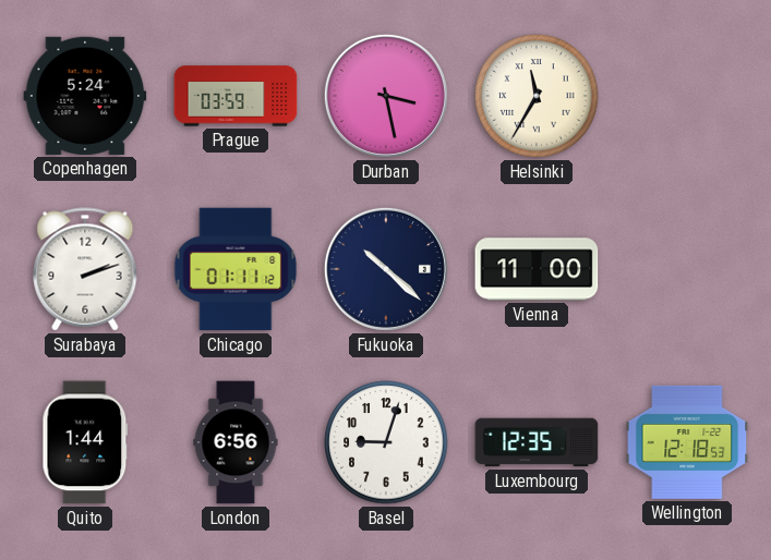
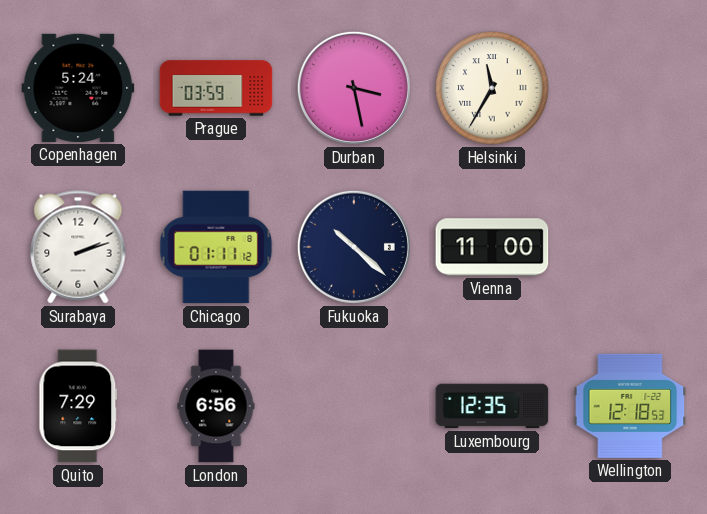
Quito: 1:44 -> 7:29
Basel: 9:03 -> none
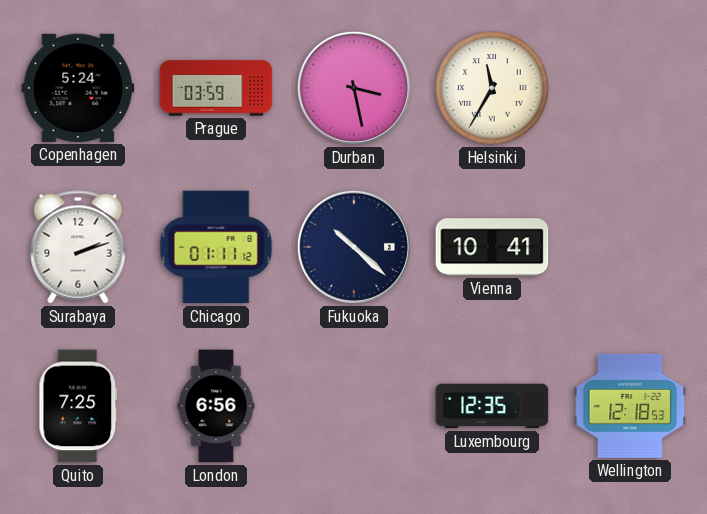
Vienna: 11:00 -> 10:41
Quito: 7:29 -> 7:25
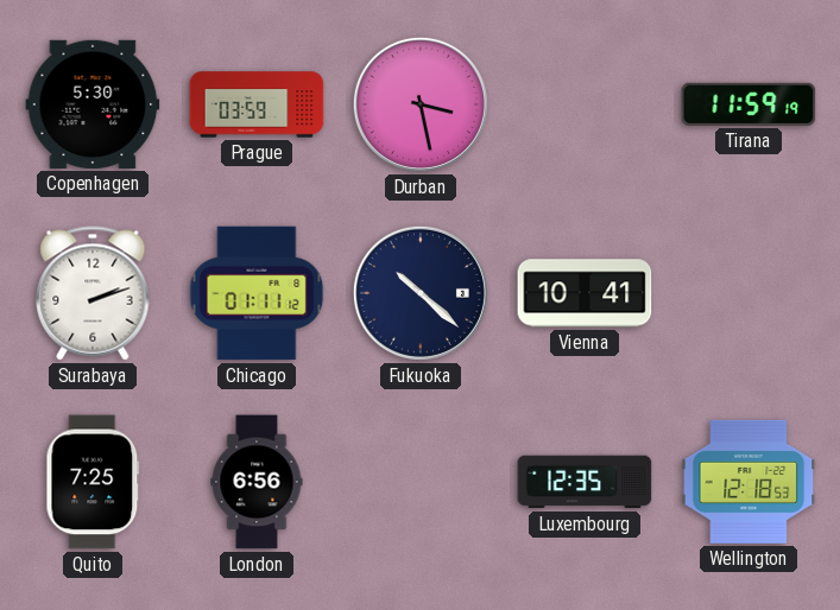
Copenhagen: 5:24 -> 5:30
Helsinki: 11:35 -> none
Tirana: none -> 11:59
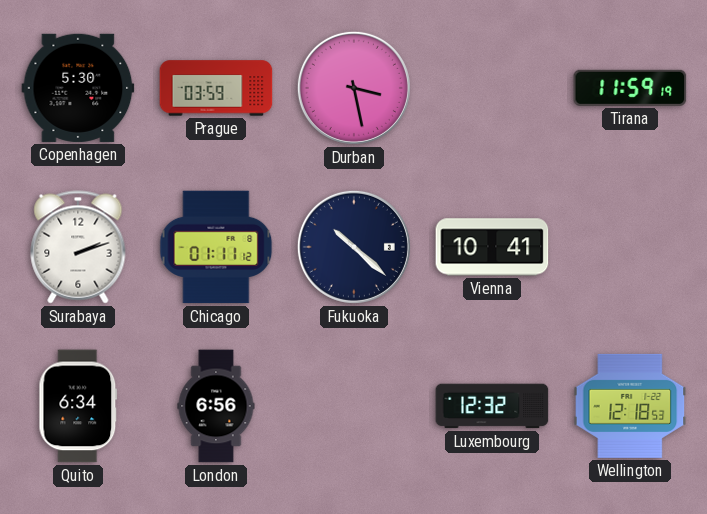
Quito: 7:25 -> 6:34
Luxembourg: 12:35 -> 12:32
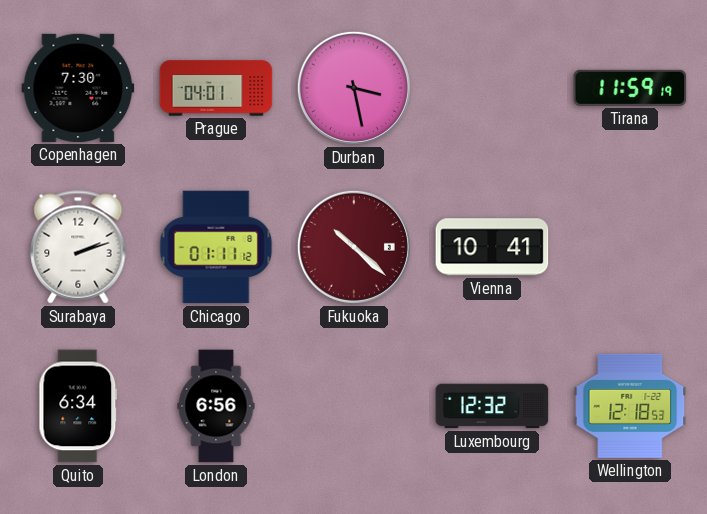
Copenhagen: 5:30 -> 7:30
Prague: 03:59 -> 04:01
Fukuoka dial: navy -> burgundy
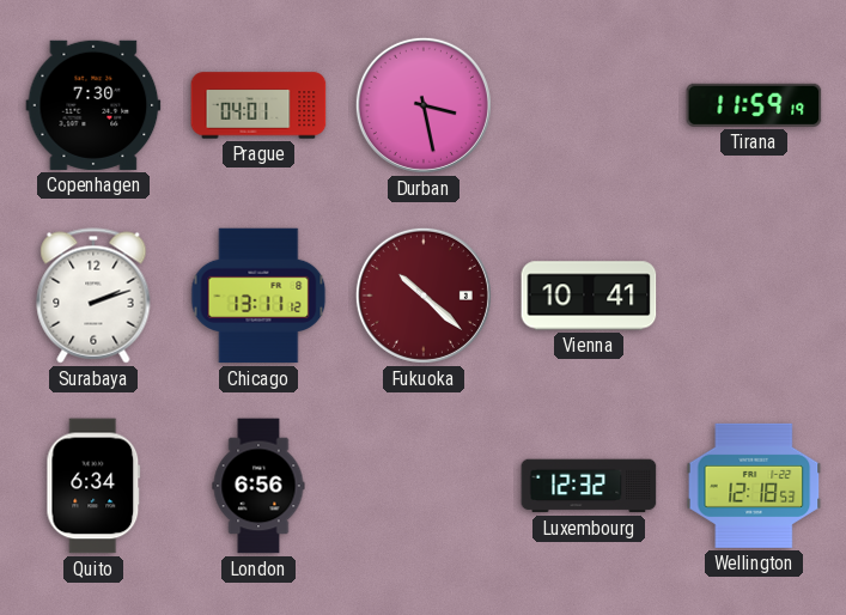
Chicago: 01:11 -> 13:11
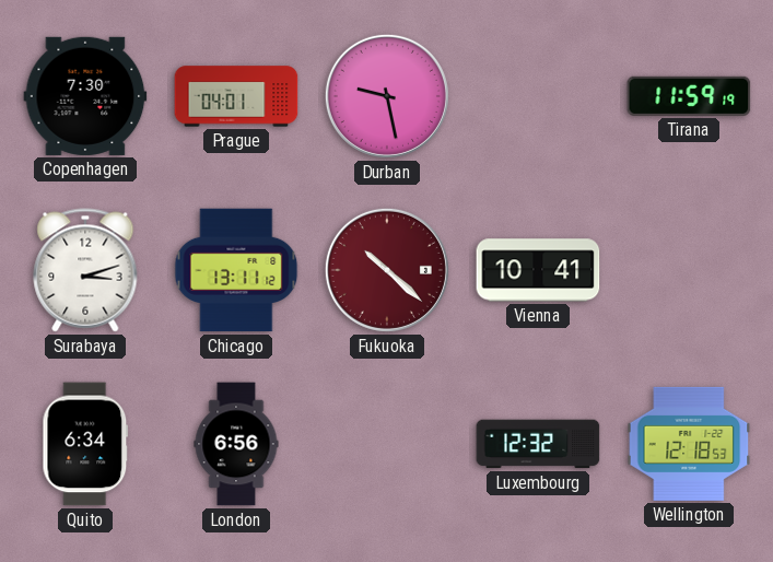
Durban: 3:28 -> 9:28
Surabaya: 2:12 -> 3:12
